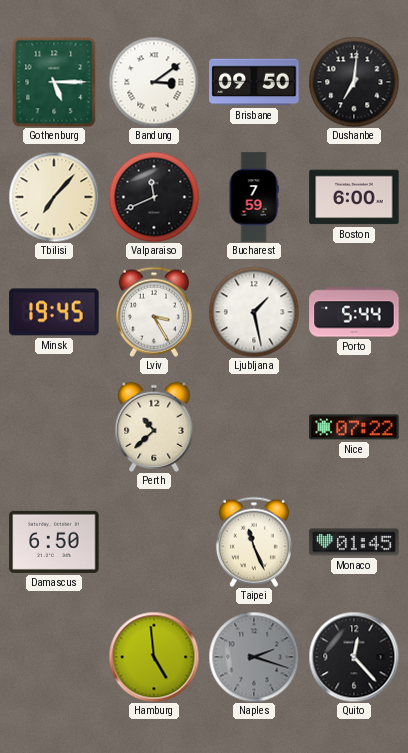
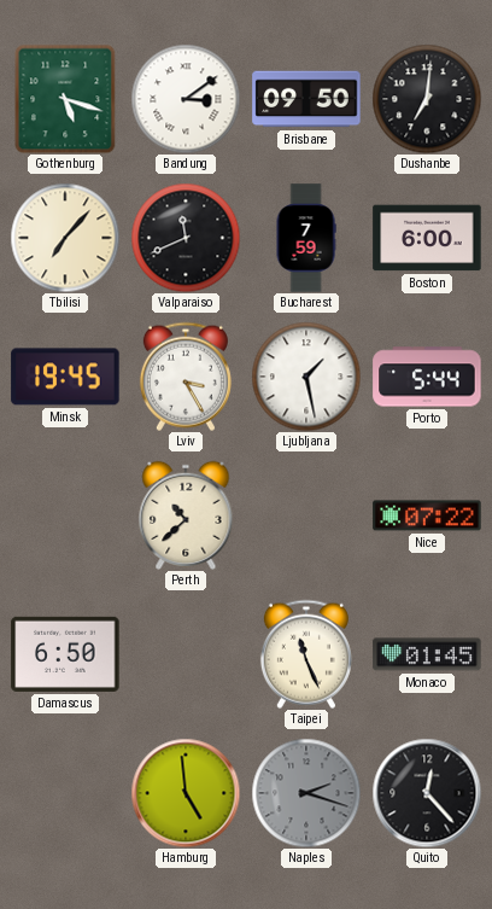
Gothenburg: 5:15 -> 5:18
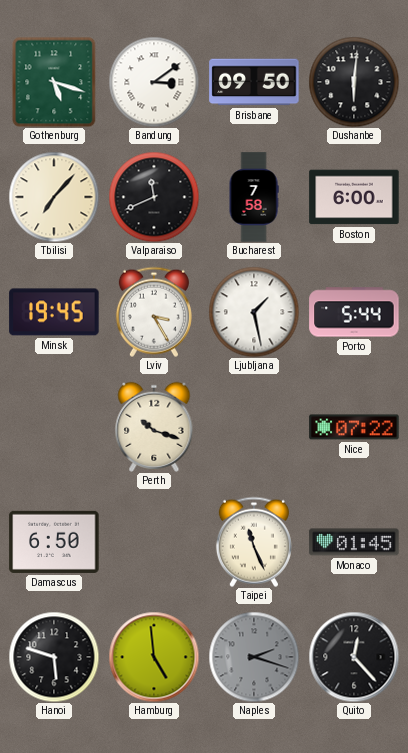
Dushanbe: 7:01 -> 6:01
Bucharest: 7:59 -> 7:58
Perth: 10:38 -> 10:18
Hanoi: none -> 5:48
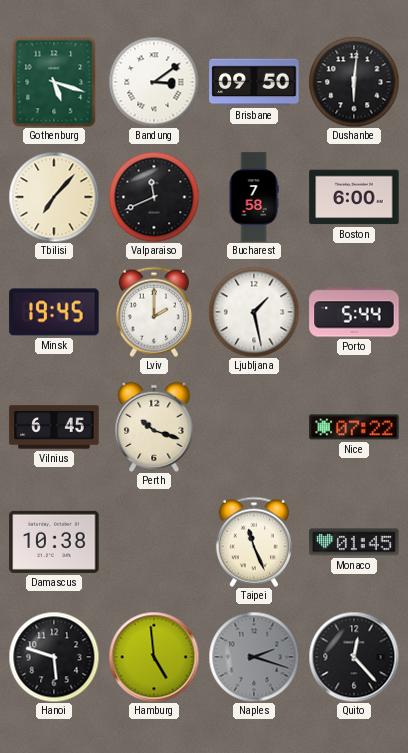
Lviv: 3:25 -> 2:00
Vilnius: none -> 6:45
Damascus: 6:50 -> 10:38
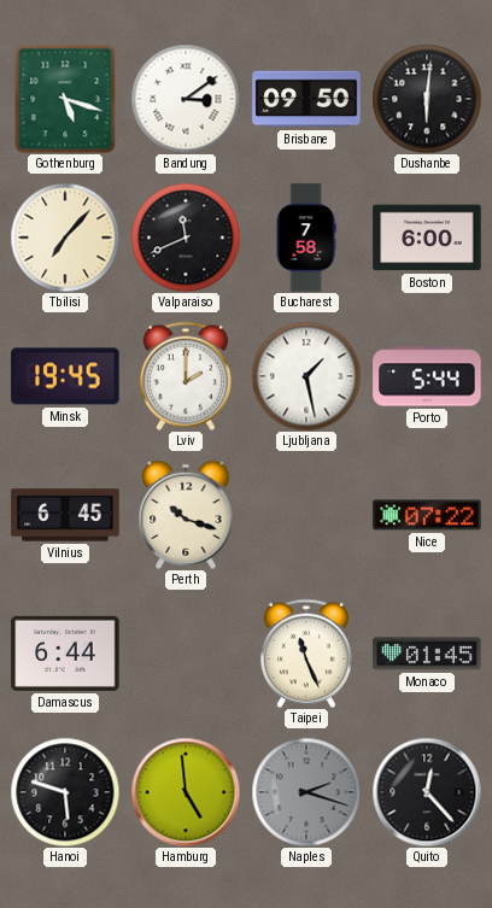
Damascus: 10:38 -> 6:44
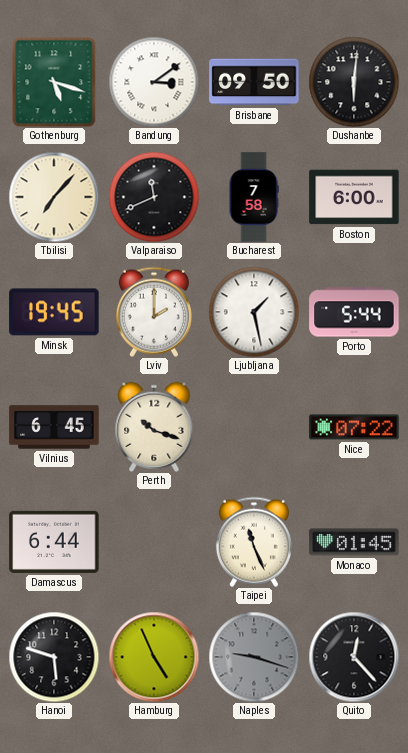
Hamburg: 4:59 -> 4:56
Naples: 2:18 -> 9:18
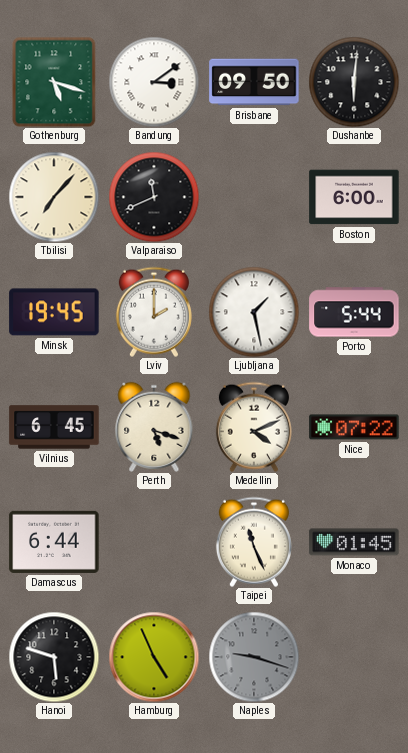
Bucharest: 7:58 -> none
Perth: 10:18 -> 5:18
Medellin: none -> 4:11
Quito: 12:23 -> none
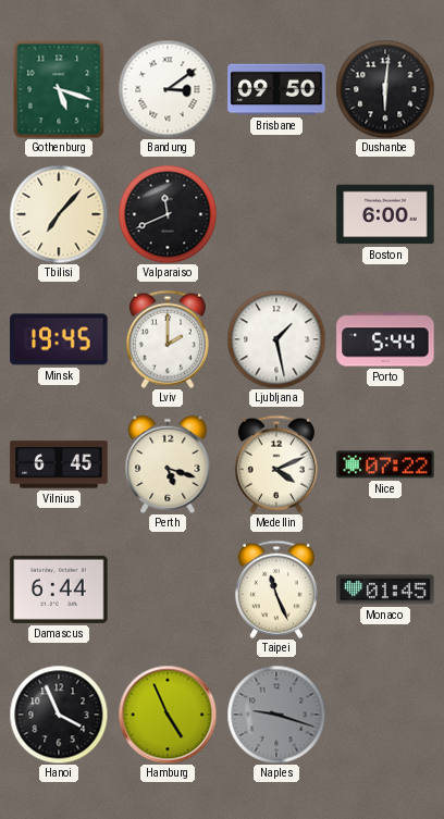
Hanoi: 5:48 -> 3:56
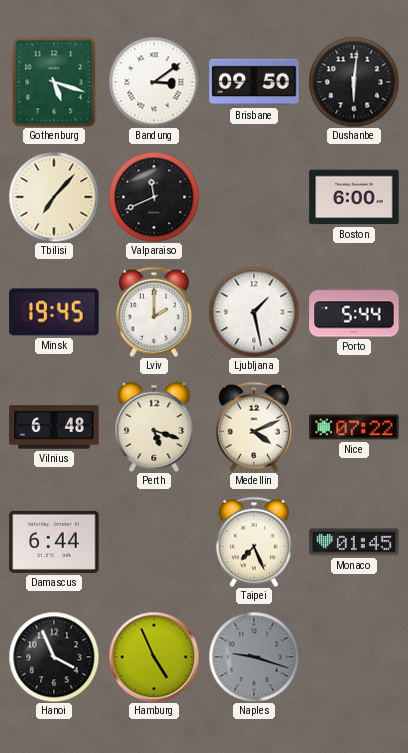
Vilnius: 6:45 -> 6:48
Taipei: 11:26 -> 7:26
